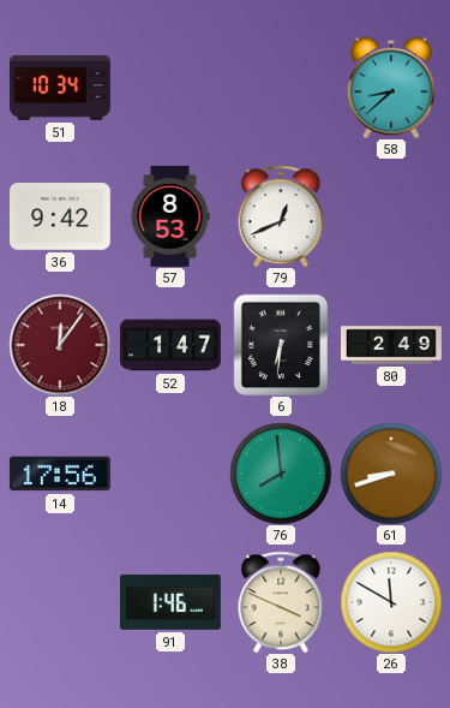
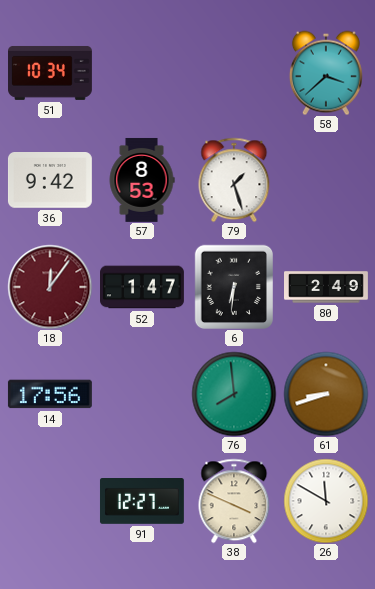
58: 8:38 -> 3:38
79: 12:41 -> 1:27
91: 1:46 -> 12:27
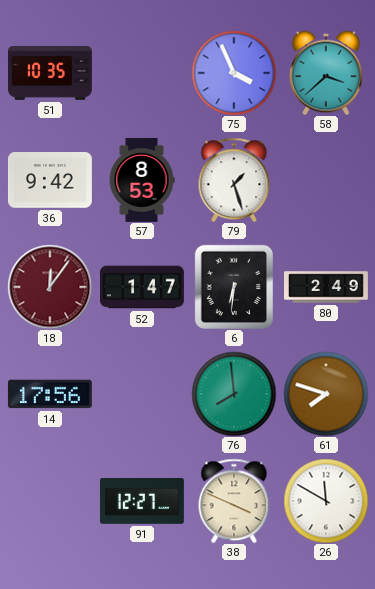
51: 10:34 -> 10:35
75: none -> 3:56
61: 8:42 -> 7:48
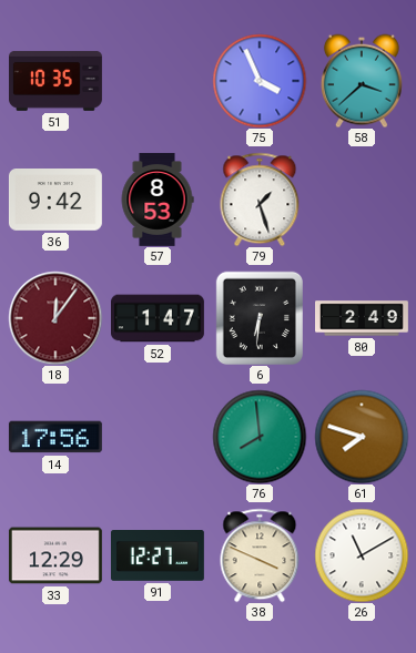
33: none -> 12:29
26: 11:50 -> 11:10
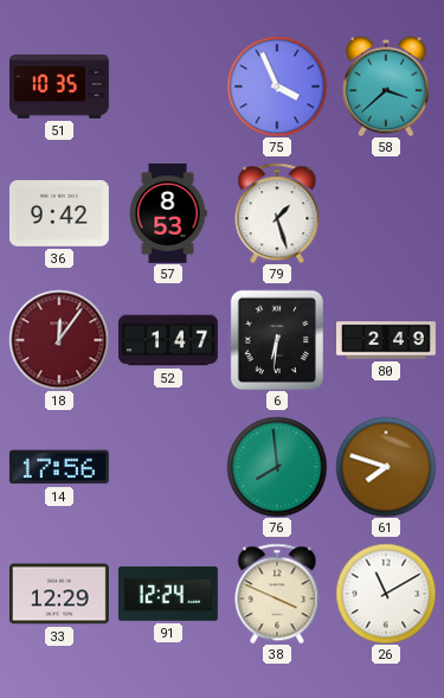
91: 12:27 -> 12:24
